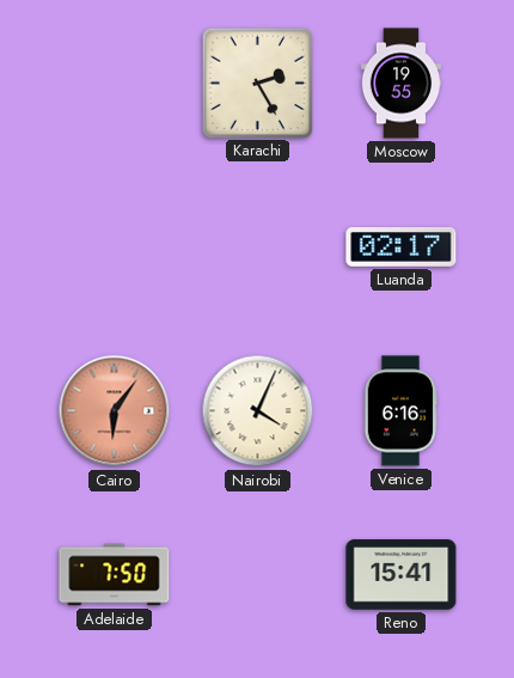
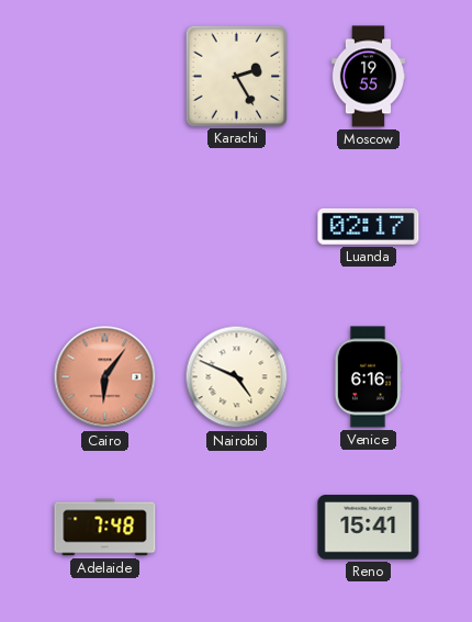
Nairobi: 4:04 -> 4:49
Adelaide: 7:50 -> 7:48
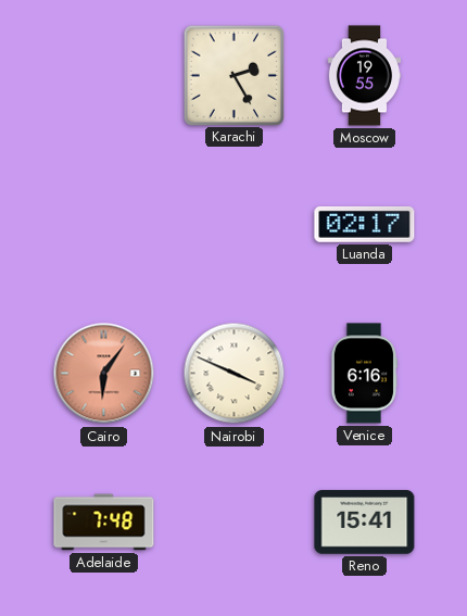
Nairobi: 4:49 -> 3:49
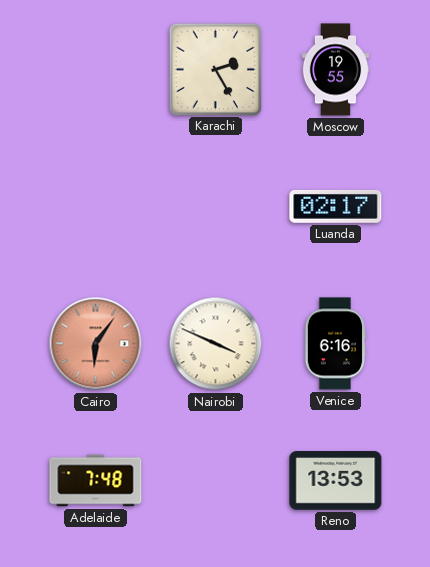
Reno: 15:41 -> 13:53
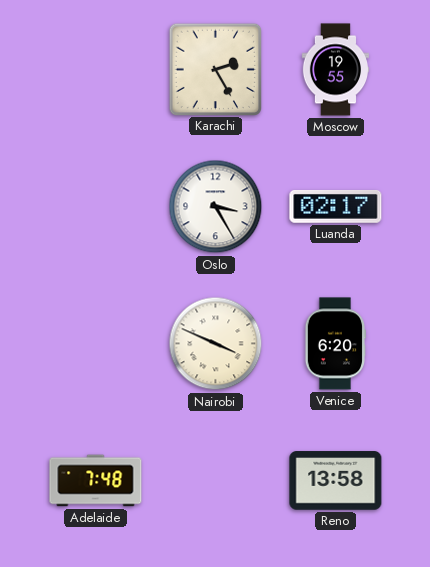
Oslo: none -> 3:25
Cairo: 6:06 -> none
Venice: 6:16 -> 6:20
Reno: 13:53 -> 13:58
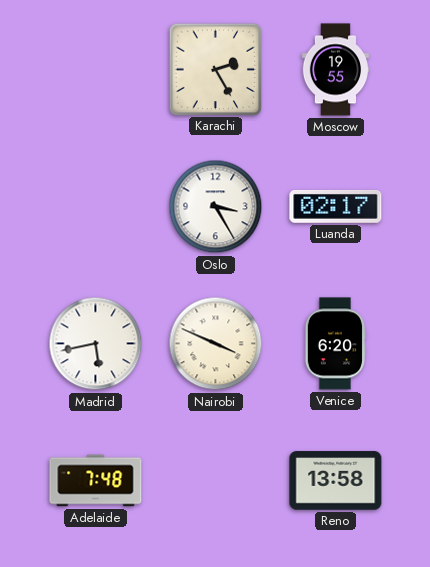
Madrid: none -> 5:43
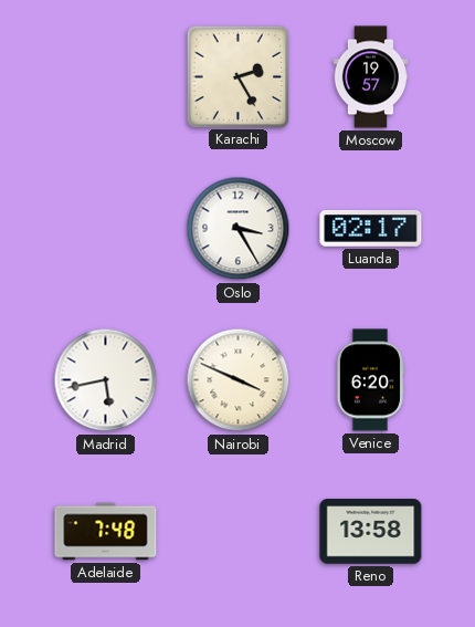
Moscow: 19:55 -> 19:57
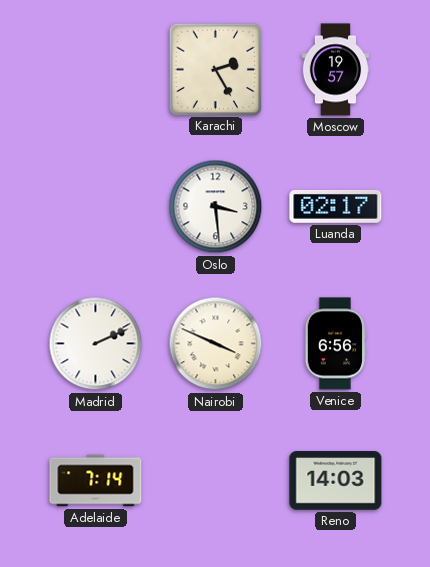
Oslo: 3:25 -> 3:29
Madrid: 5:43 -> 2:11
Venice: 6:20 -> 6:56
Adelaide: 7:48 -> 7:14
Reno: 13:58 -> 14:03
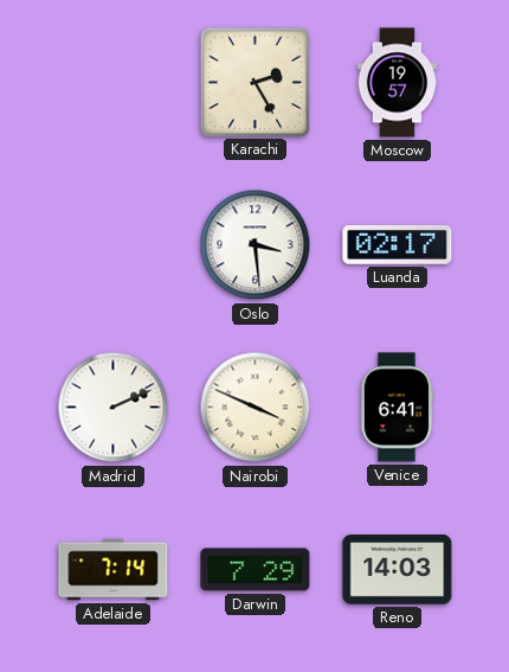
Venice: 6:56 -> 6:41
Darwin: none -> 7:29
